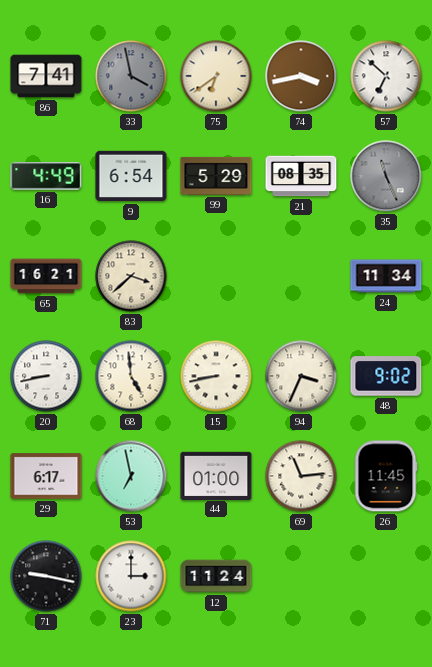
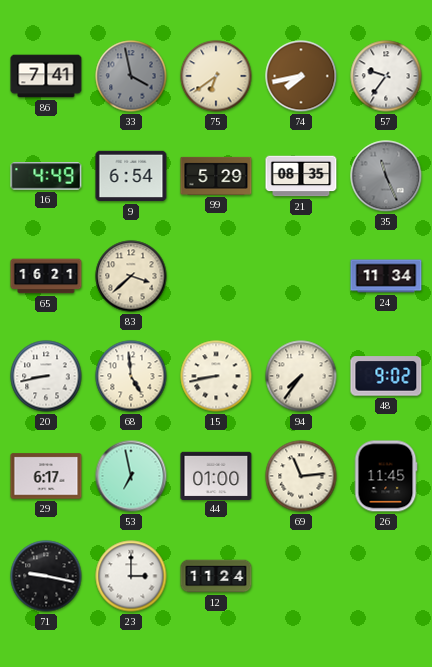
74: 3:43 -> 7:43
57: 6:52 -> 9:36
94: 3:34 -> 7:36
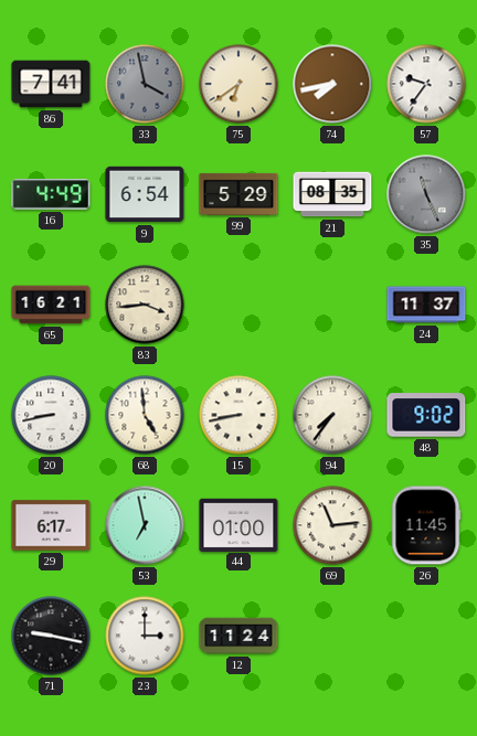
83: 3:38 -> 3:44
24: 11:34 -> 11:37
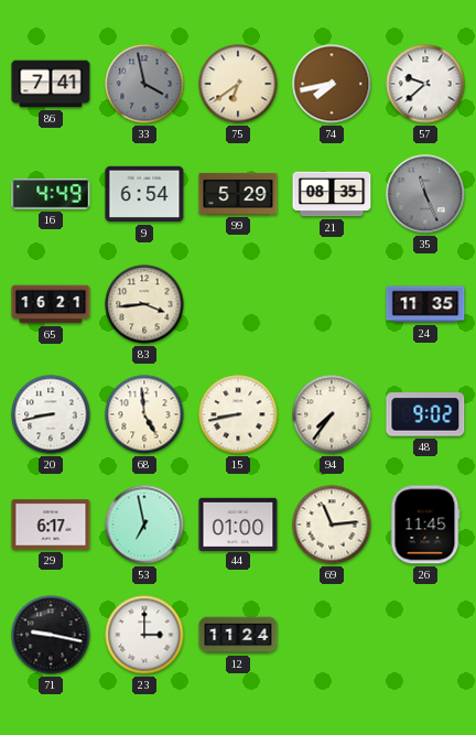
57: 9:36 -> 9:38
24: 11:37 -> 11:35
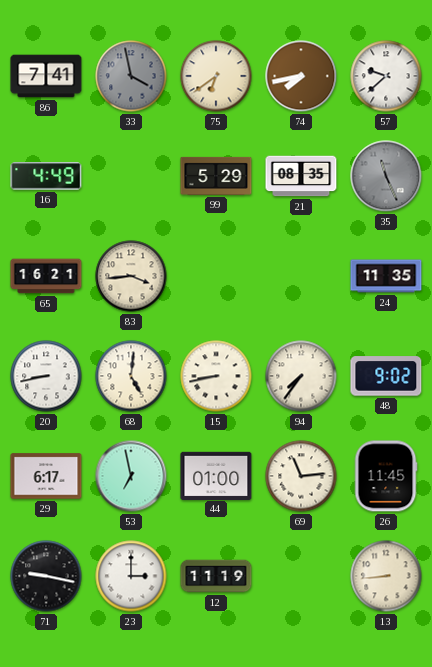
9: 6:54 -> none
68: 4:59 -> 5:01
12: 11:24 -> 11:19
13: none -> 8:44
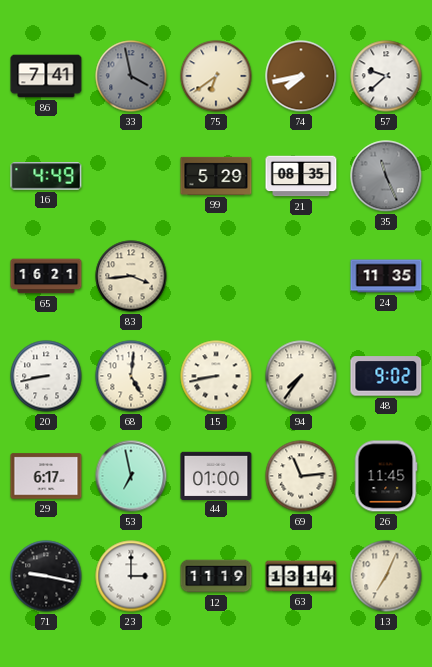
63: none -> 13:14
13: 8:44 -> 7:04
